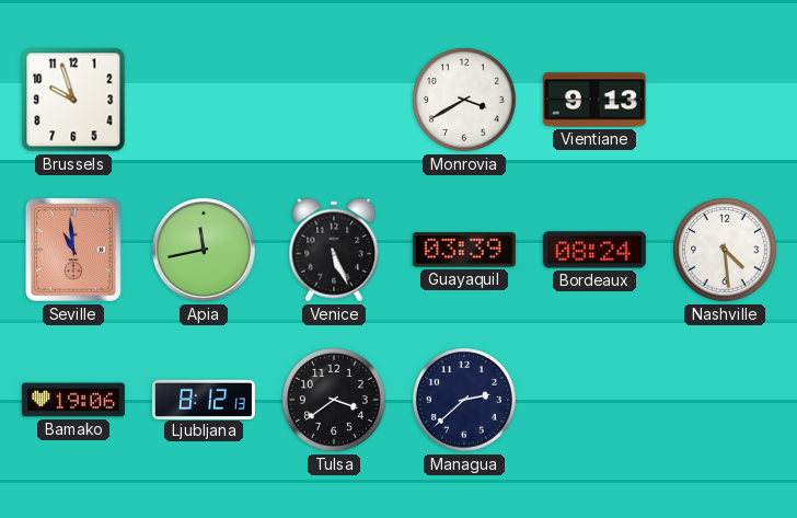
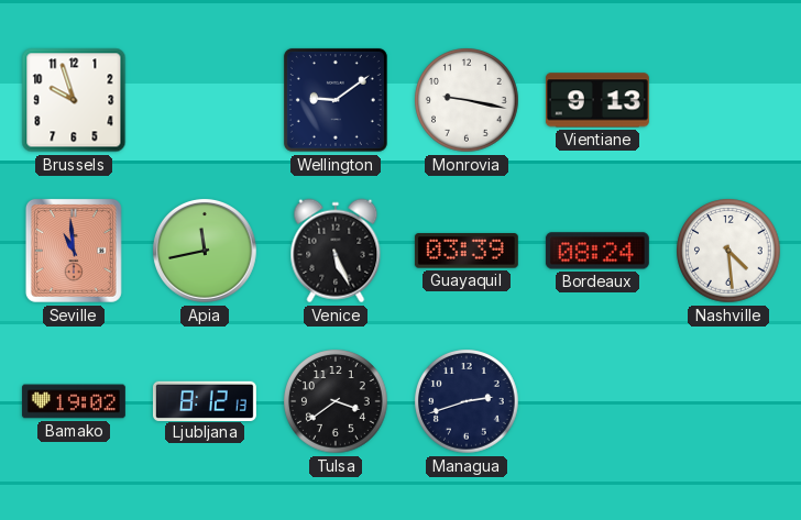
Wellington: none -> 9:09
Monrovia: 3:40 -> 9:17
Bamako: 19:06 -> 19:02
Managua: 2:38 -> 2:42
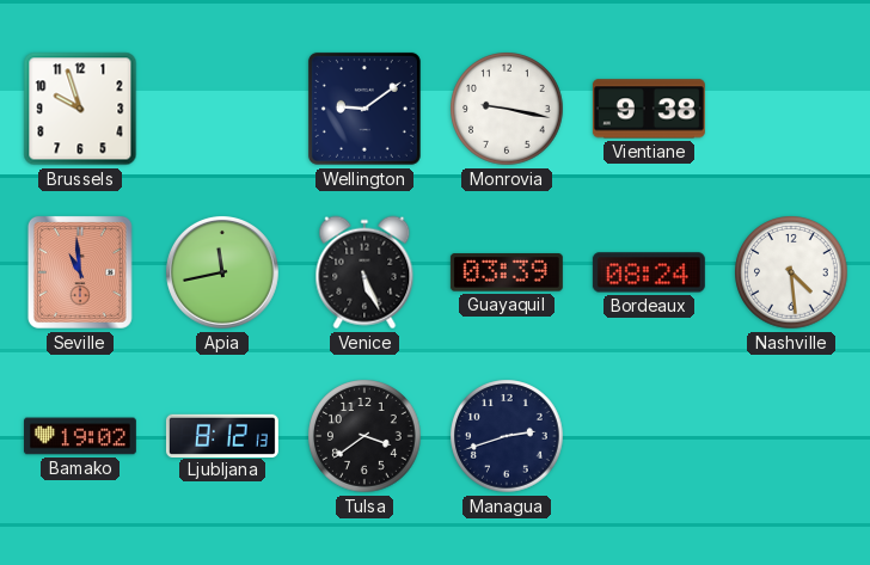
Vientiane: 9:13 -> 9:38
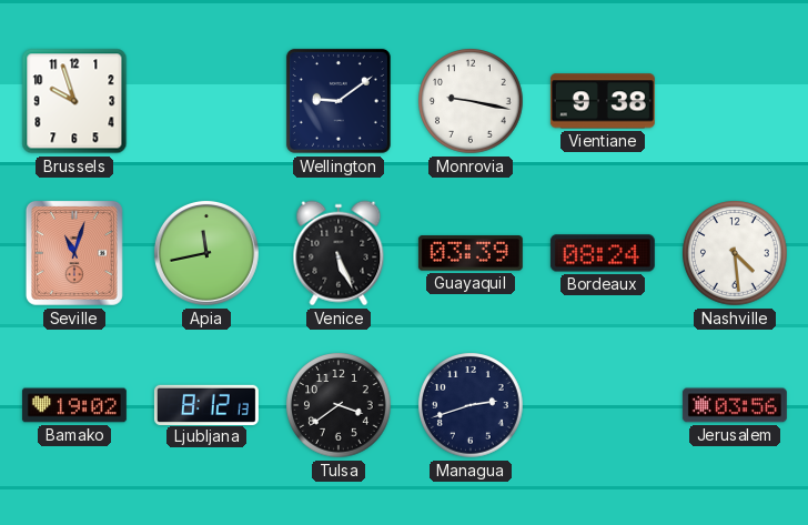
Seville: 10:59 -> 11:03
Jerusalem: none -> 03:56
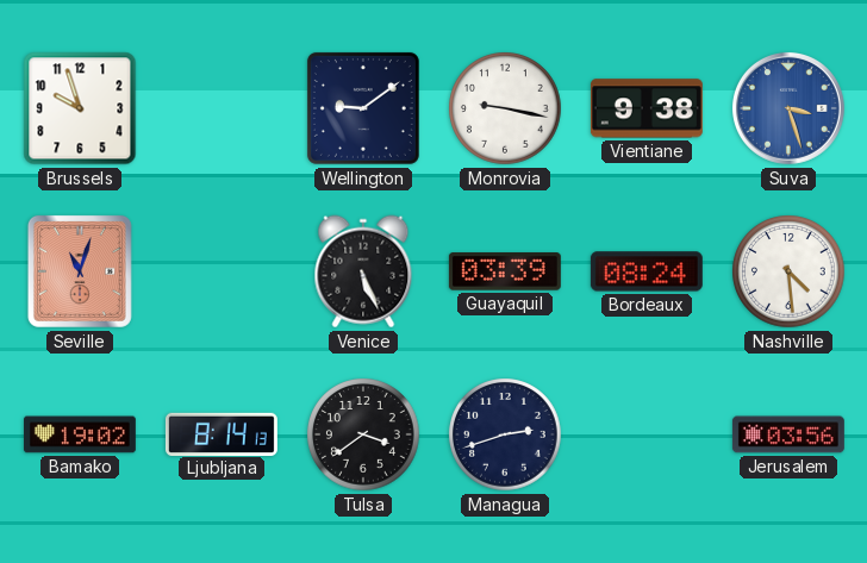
Suva: none -> 3:27
Apia: 11:43 -> none
Ljubljana: 8:12 -> 8:14
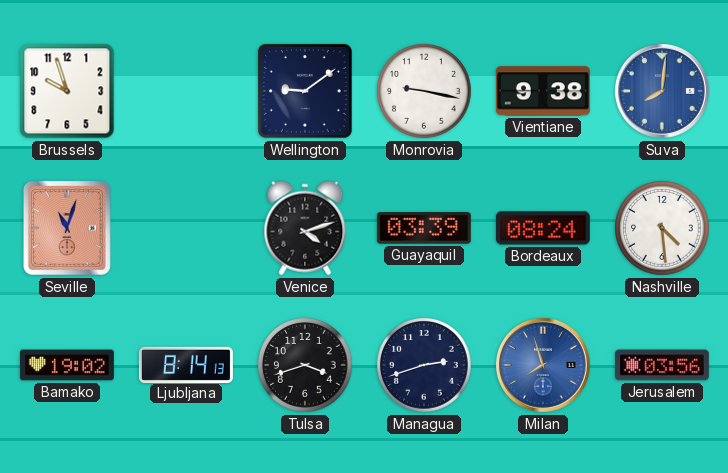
Suva: 3:27 -> 8:01
Venice: 5:26 -> 4:12
Tulsa: 3:39 -> 3:42
Milan: none -> 7:57
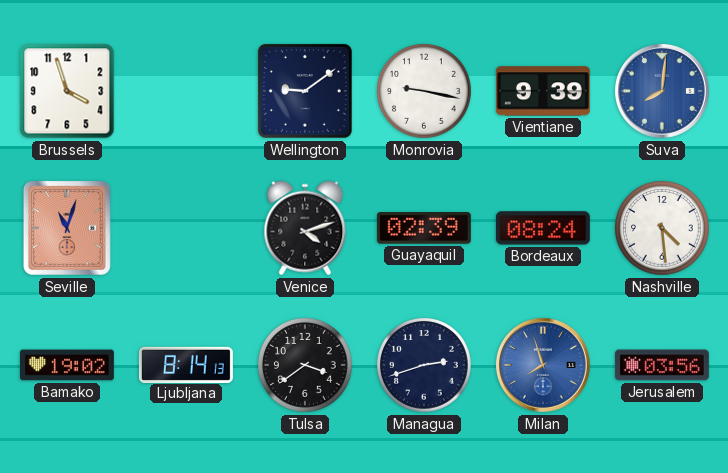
Brussels: 9:57 -> 3:57
Vientiane: 9:38 -> 9:39
Guayaquil: 03:39 -> 02:39
Tulsa: 3:42 -> 3:39
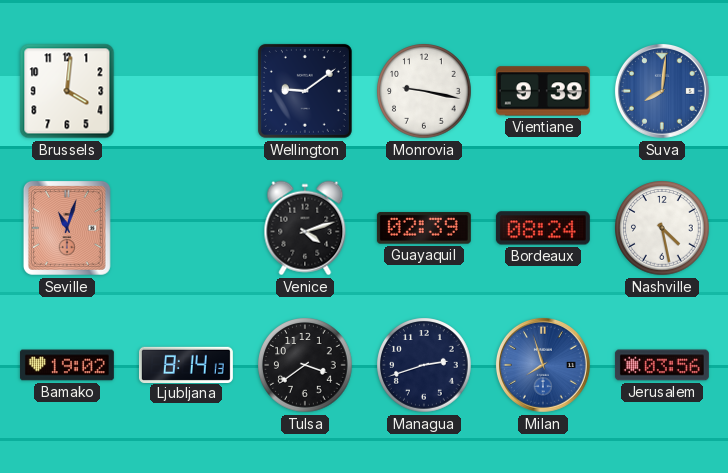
Brussels: 3:57 -> 4:01
Nashville: 4:29 -> 4:28
